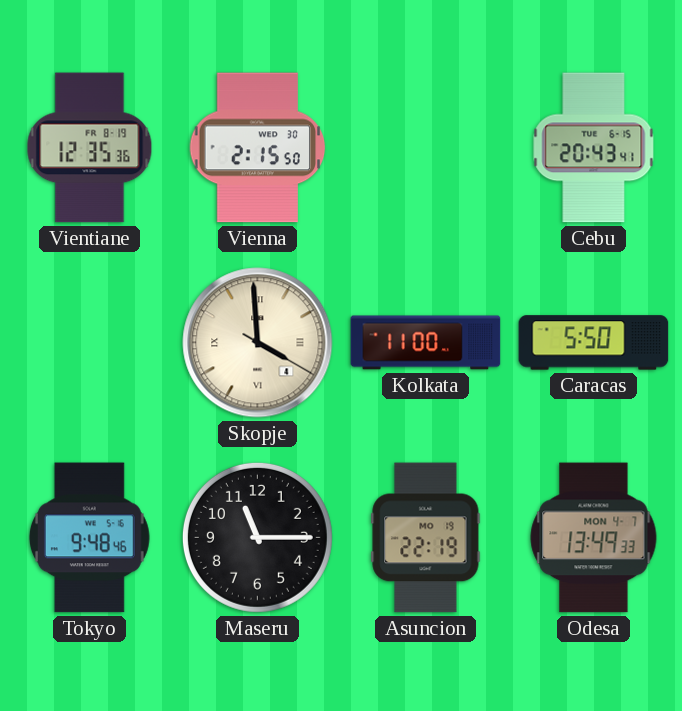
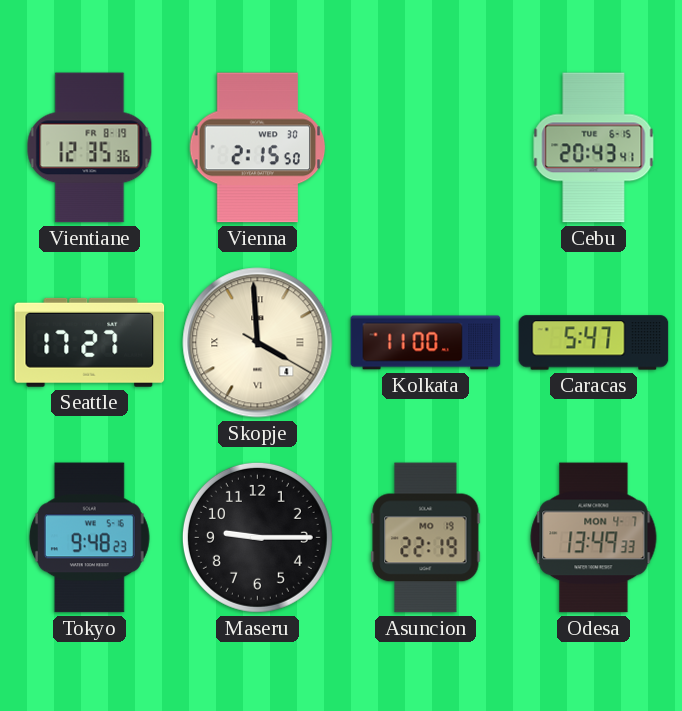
Seattle: none -> 17:27
Caracas: 5:50 -> 5:47
Tokyo: 9:48:46 -> 9:48:23
Maseru: 11:15 -> 9:15
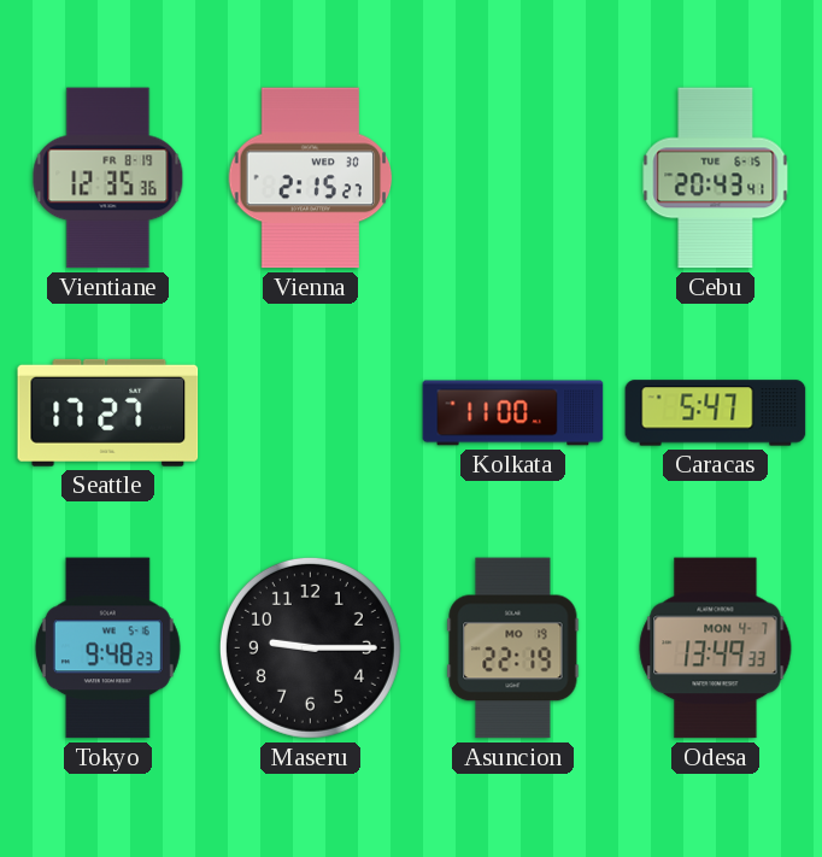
Vienna: 2:15:50 -> 2:15:27
Skopje: 3:59 -> none
